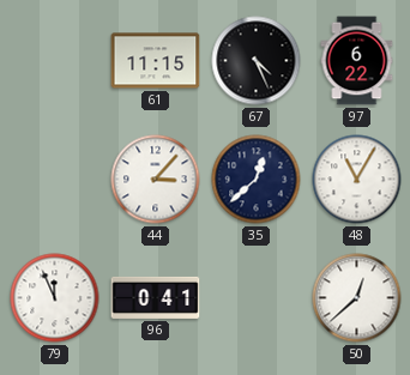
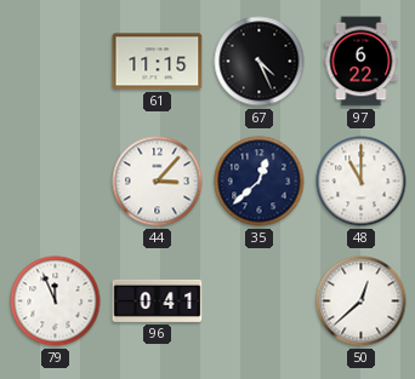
48: 11:05 -> 11:00
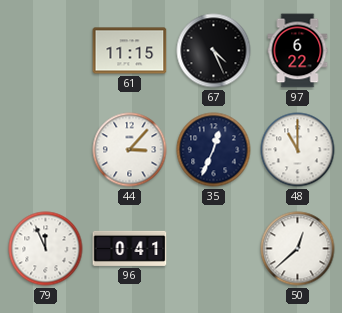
35: 12:38 -> 12:34
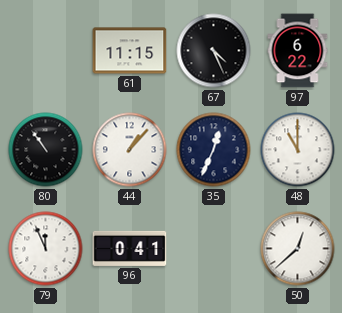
80: none -> 10:54
44: 3:07 -> 1:07
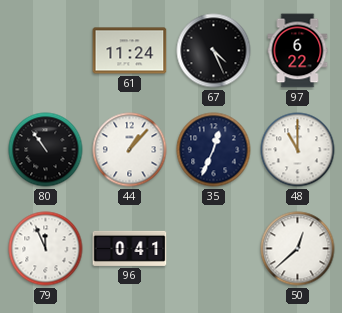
61: 11:15 -> 11:24
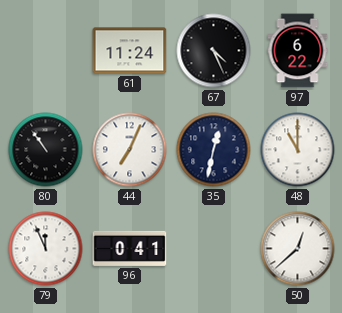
44: 1:07 -> 7:04
35: 12:34 -> 12:32
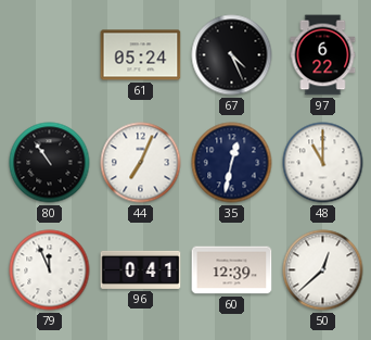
61: 11:24 -> 05:24
60: none -> 12:39
